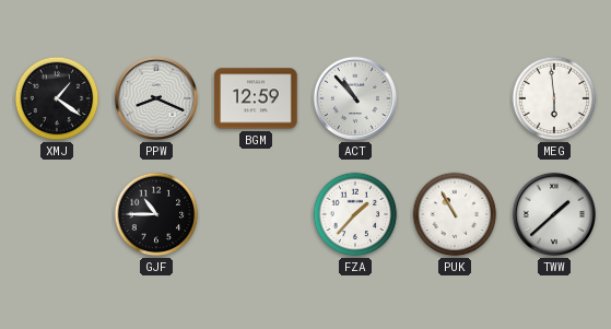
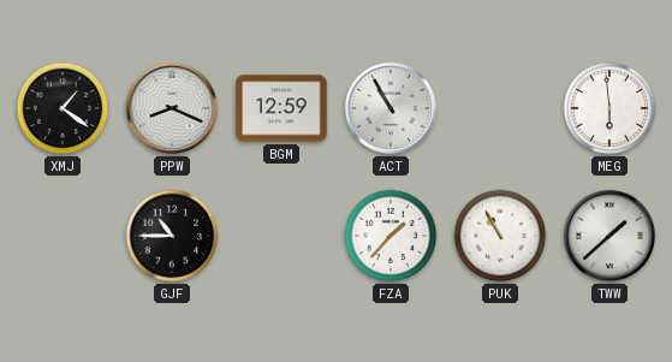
ACT: 10:53 -> 10:55
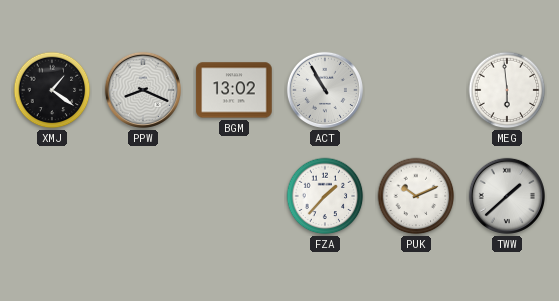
BGM: 12:59 -> 13:02
GJF: 10:45 -> none
PUK: 10:55 -> 10:11
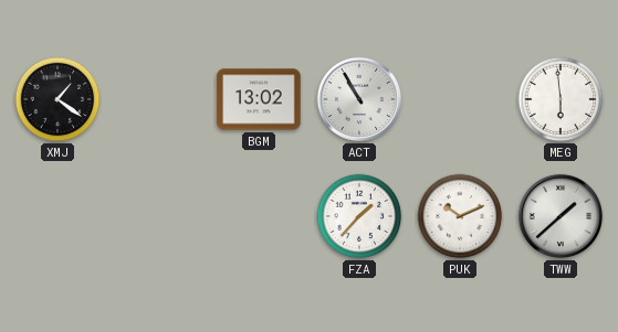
PPW: 8:19 -> none
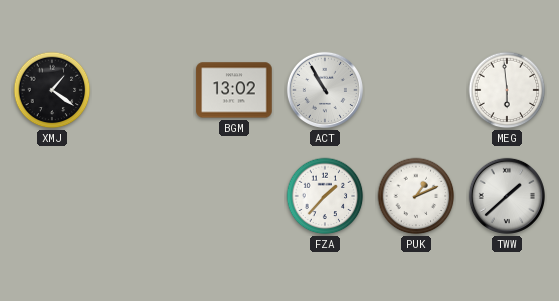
PUK: 10:11 -> 1:11
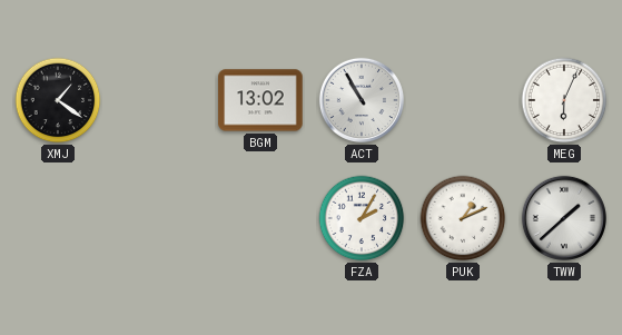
MEG: 5:59 -> 6:04
FZA: 1:37 -> 2:05
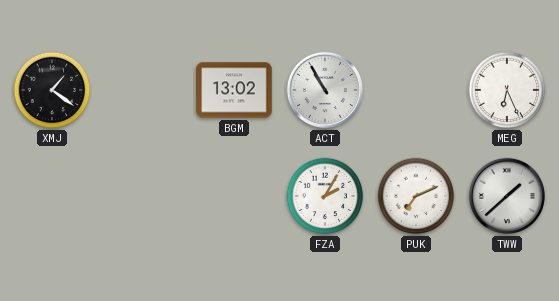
MEG: 6:04 -> 6:26
PUK: 1:11 -> 7:11
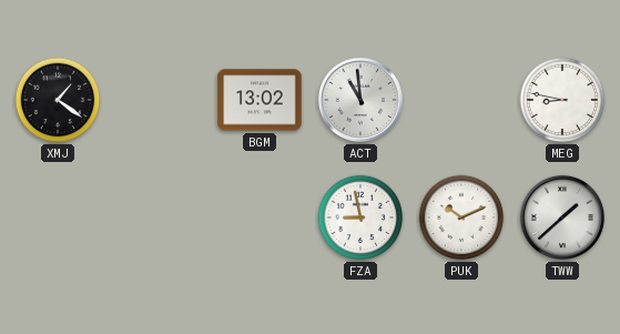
ACT: 10:55 -> 10:59
MEG: 6:26 -> 8:47
FZA: 2:05 -> 8:58
PUK: 7:11 -> 10:11
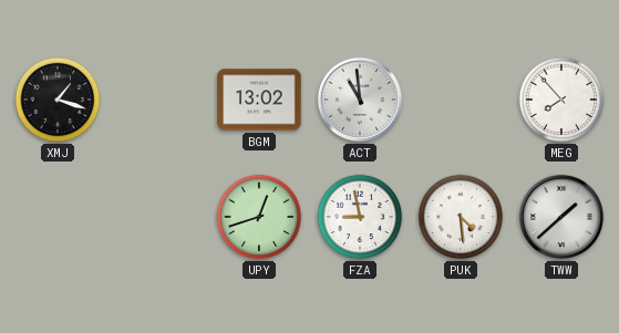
XMJ: 1:21 -> 1:18
MEG: 8:47 -> 7:53
UPY: none -> 12:42
PUK: 10:11 -> 4:29
